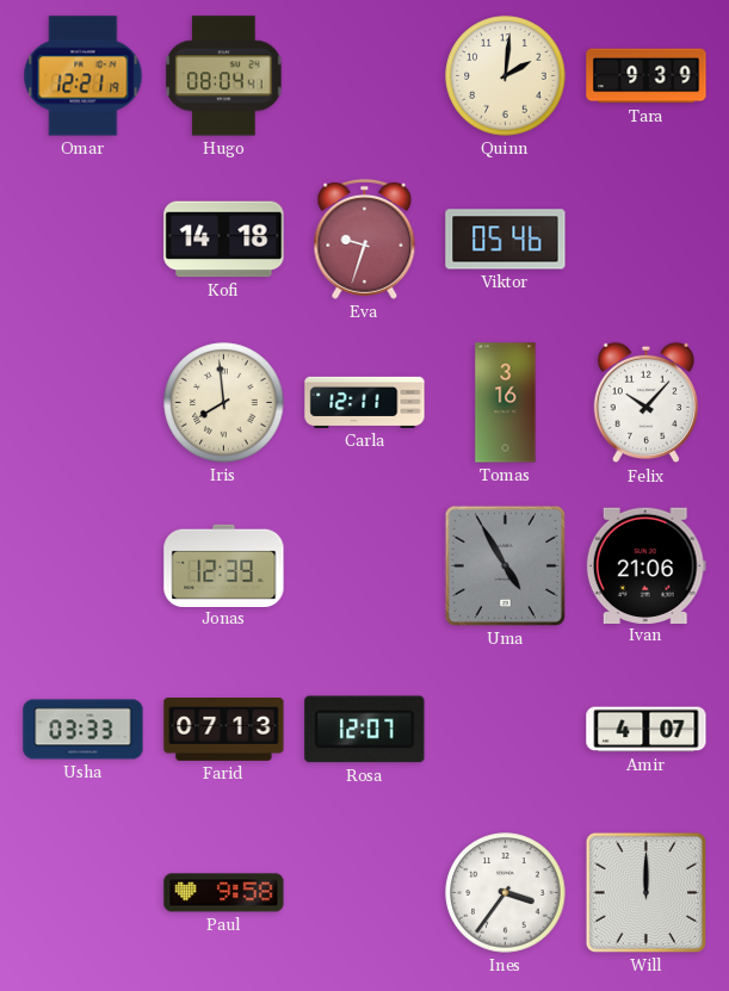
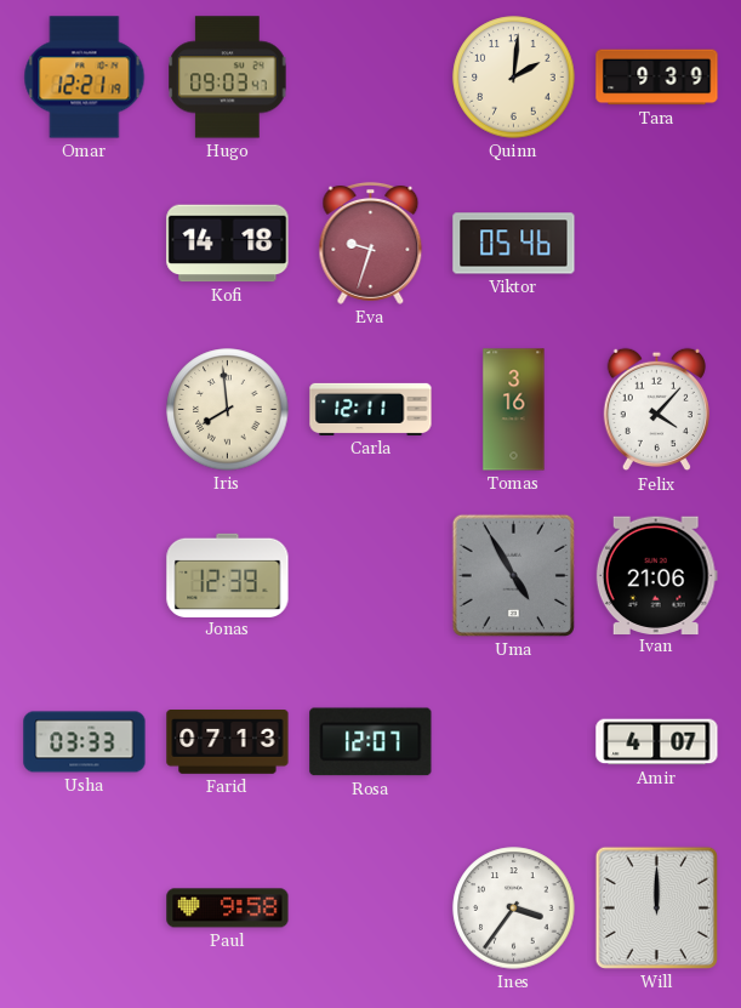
Hugo: 08:04 -> 09:03
Felix: 10:07 -> 4:07
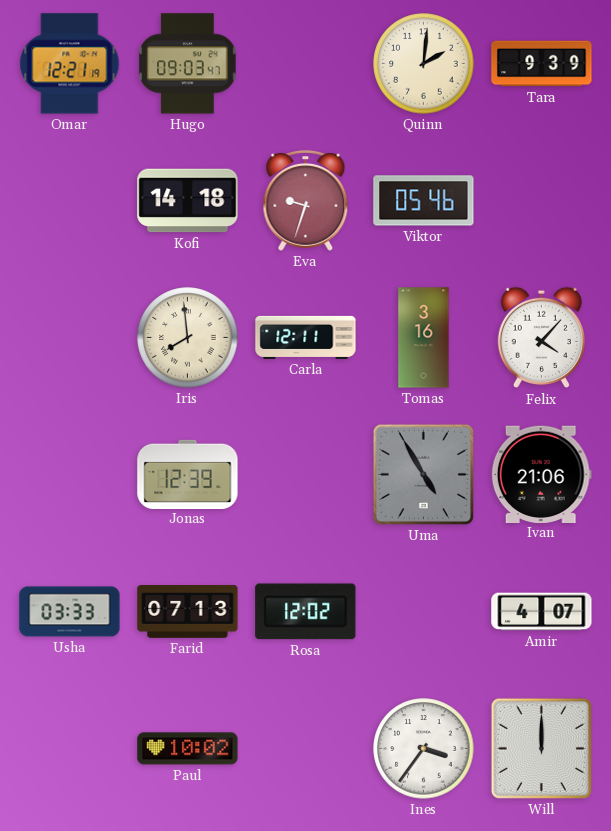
Rosa: 12:07 -> 12:02
Paul: 9:58 -> 10:02
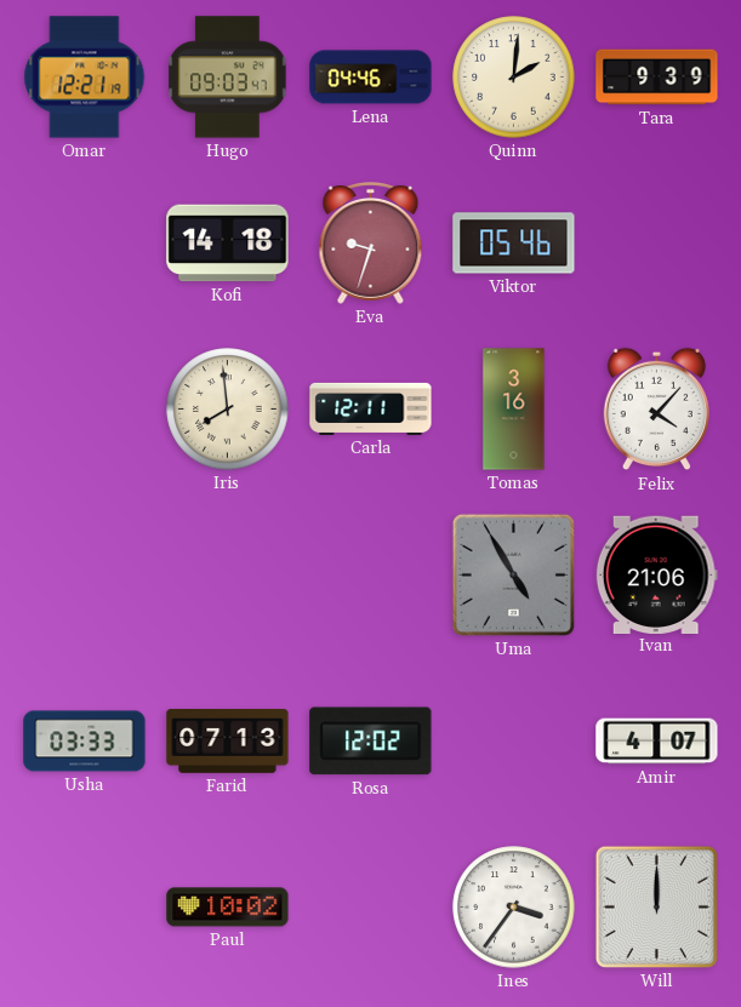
Lena: none -> 04:46
Jonas: 12:39 -> none
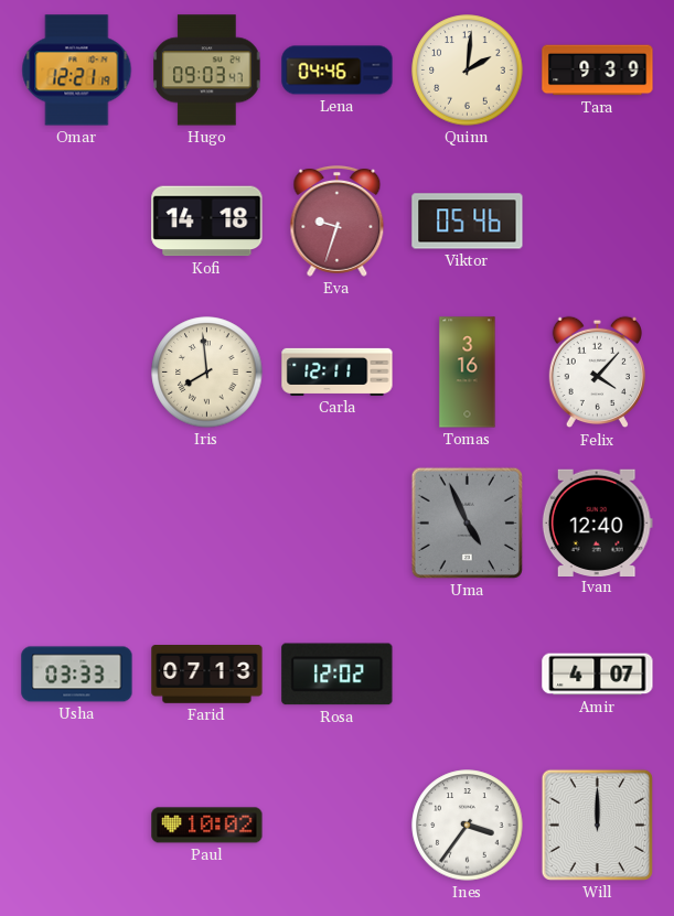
Uma: 4:55 -> 4:56
Ivan: 21:06 -> 12:40
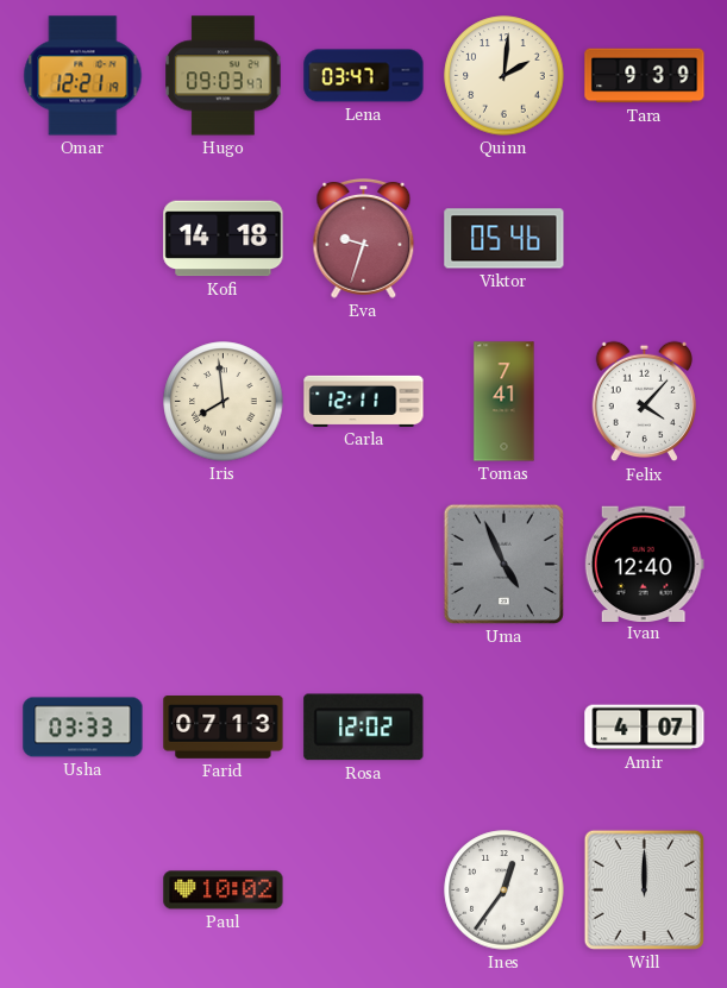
Lena: 04:46 -> 03:47
Tomas: 3:16 -> 7:41
Ines: 3:36 -> 12:36
